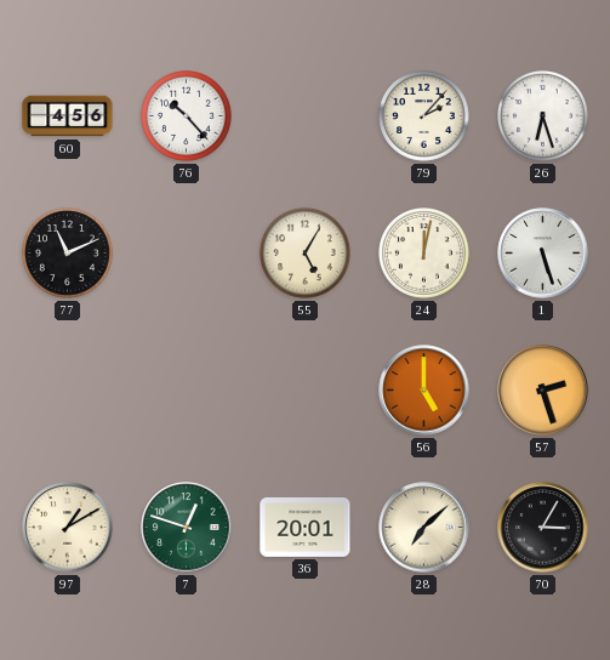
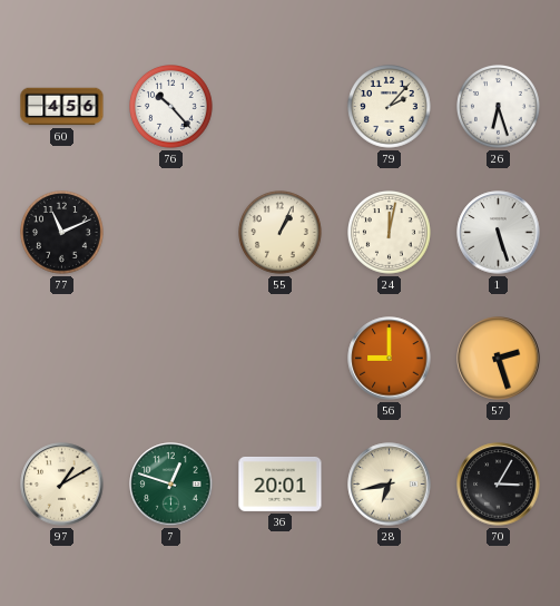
55: 5:05 -> 1:04
56: 5:00 -> 9:00
28: 7:08 -> 6:43
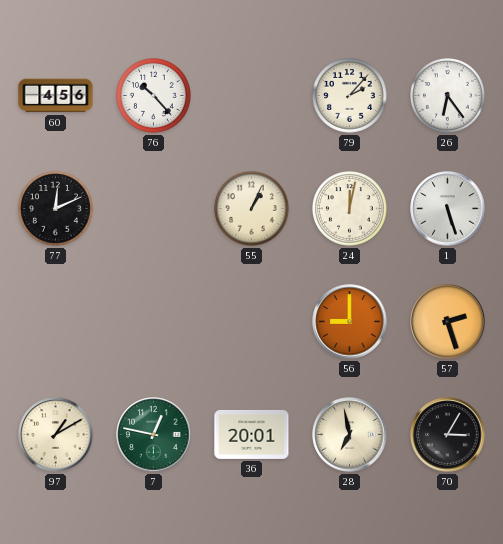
26: 6:27 -> 6:24
77: 11:11 -> 12:11
7: 12:48 -> 12:47
28: 6:43 -> 6:58
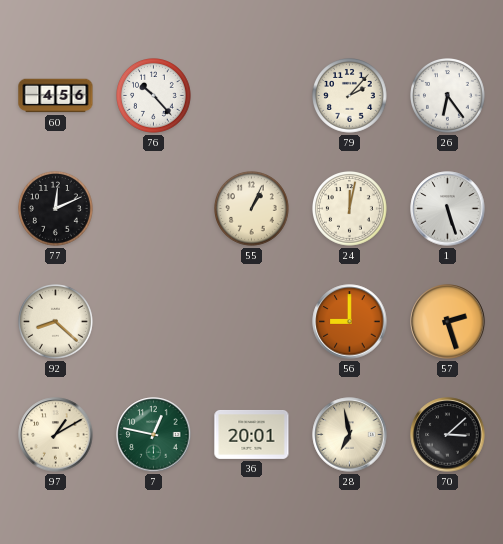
92: none -> 8:22
70: 3:05 -> 3:08
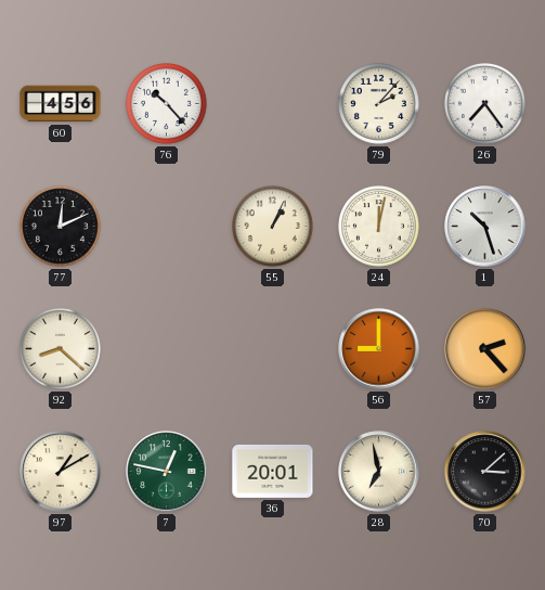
26: 6:24 -> 7:24
1: 5:27 -> 10:27
57: 2:27 -> 2:23
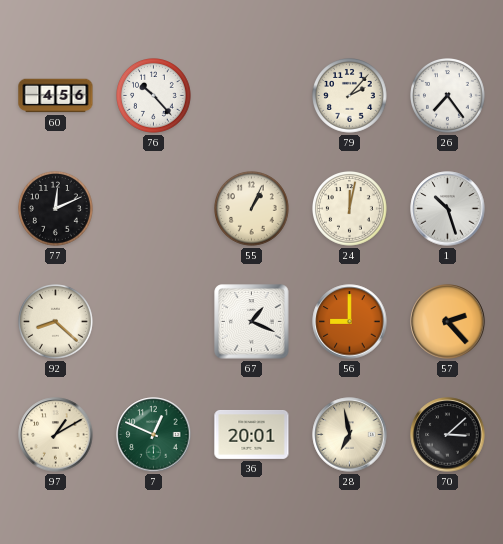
67: none -> 1:19
7: 12:47 -> 12:49
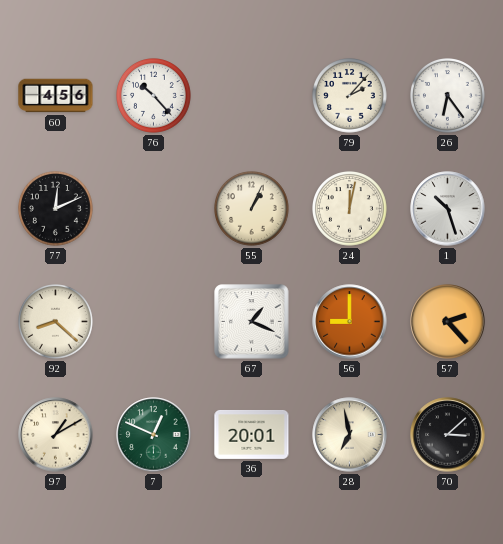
26: 7:24 -> 6:24
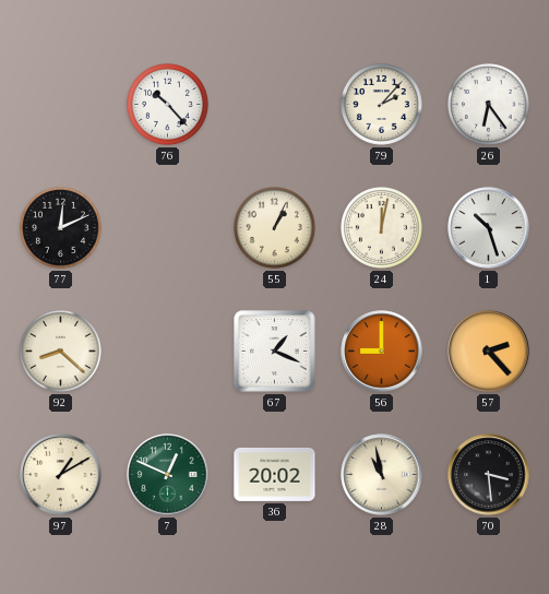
60: 4:56 -> none
36: 20:01 -> 20:02
28: 6:58 -> 10:58
70: 3:08 -> 3:29
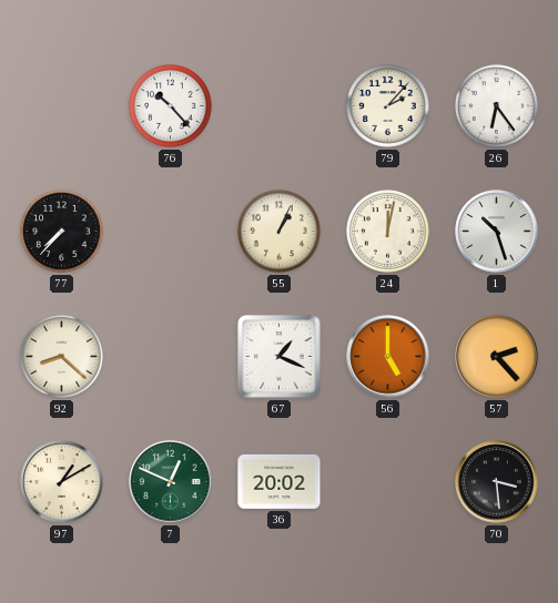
77: 12:11 -> 7:37
56: 9:00 -> 5:00
28: 10:58 -> none
